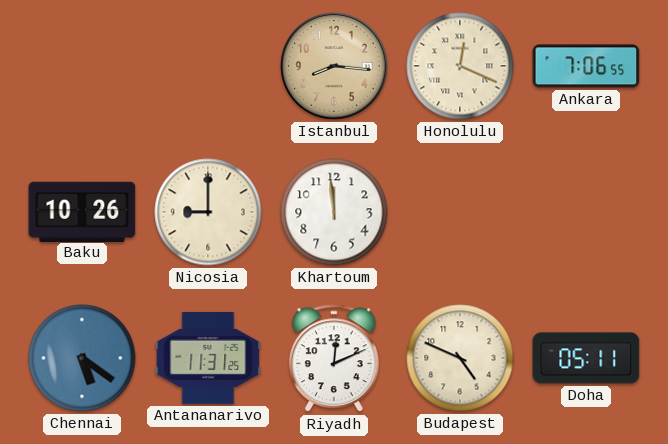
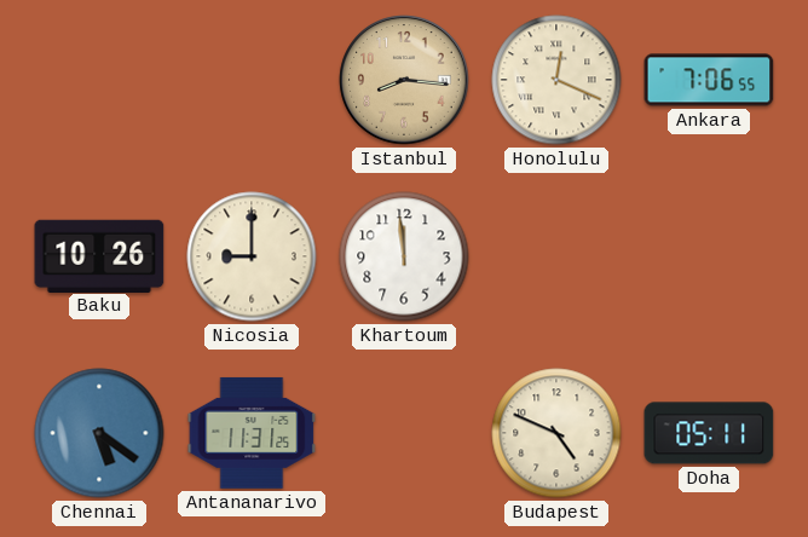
Riyadh: 12:11 -> none
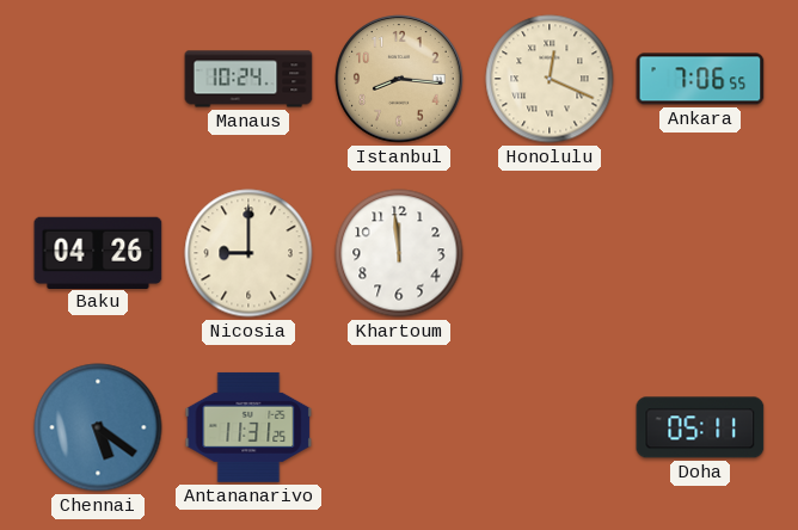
Manaus: none -> 10:24
Baku: 10:26 -> 04:26
Budapest: 4:49 -> none
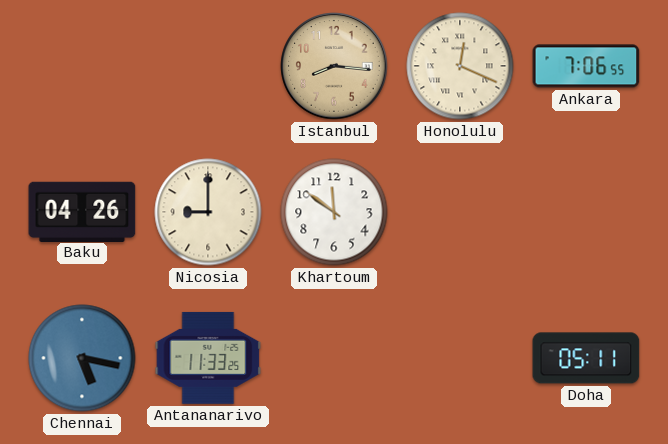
Manaus: 10:24 -> none
Khartoum: 11:59 -> 11:51
Chennai: 5:21 -> 5:17
Antananarivo: 11:31 -> 11:33
